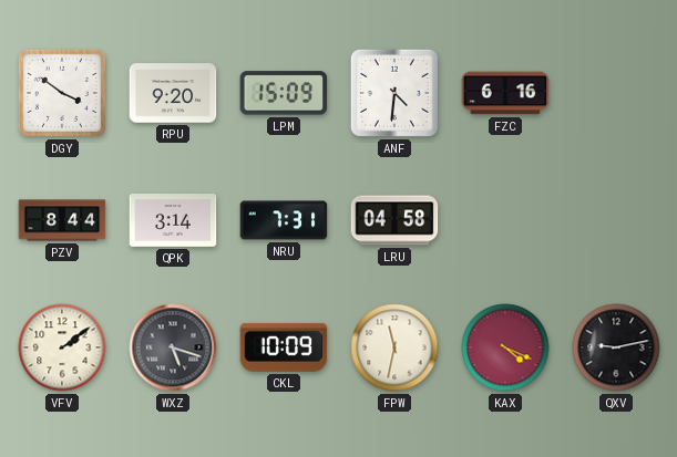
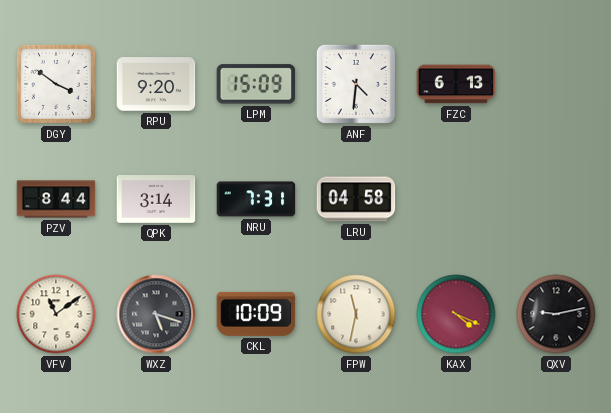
FZC: 6:16 -> 6:13
VFV: 2:09 -> 11:09
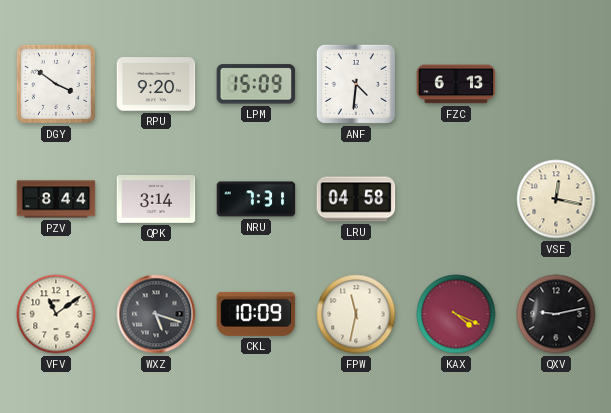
VSE: none -> 12:17
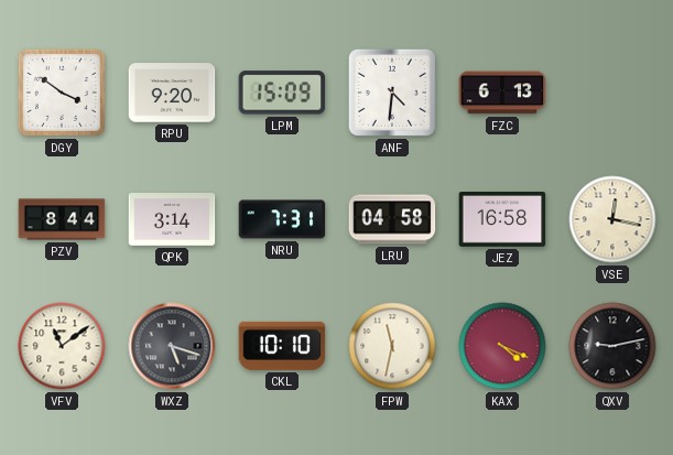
JEZ: none -> 16:58
CKL: 10:09 -> 10:10
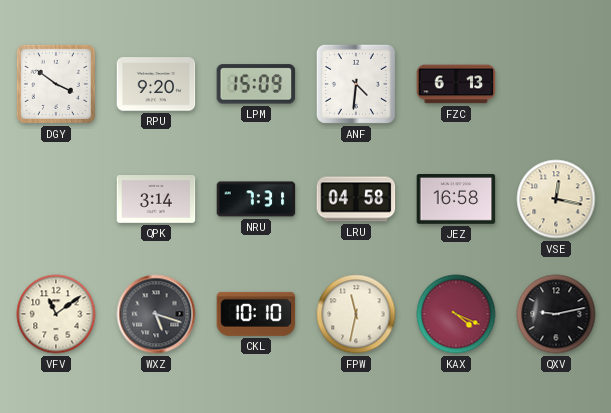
PZV: 8:44 -> none
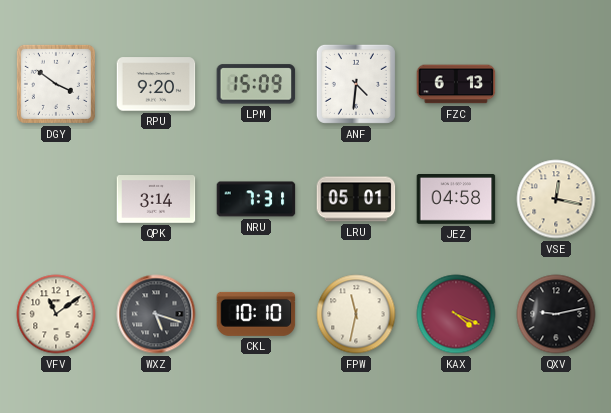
LRU: 04:58 -> 05:01
JEZ: 16:58 -> 04:58
